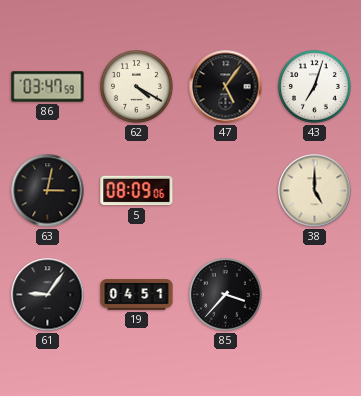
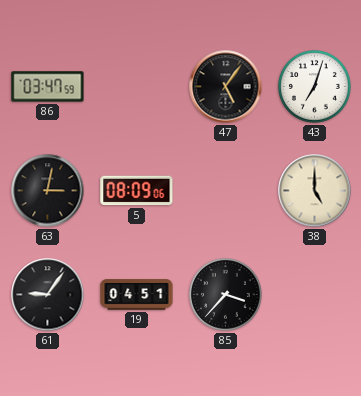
62: 4:20 -> none
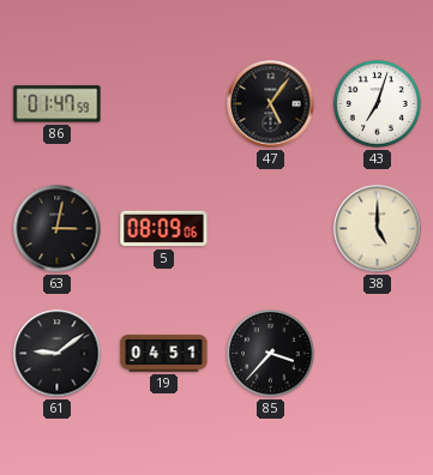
86: 03:47 -> 01:47
61: 9:06 -> 9:09
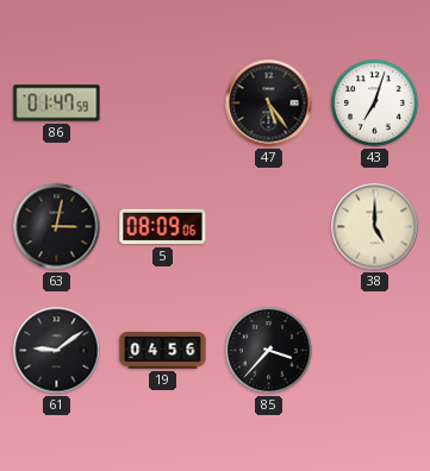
47: 5:06 -> 5:24
19: 04:51 -> 04:56
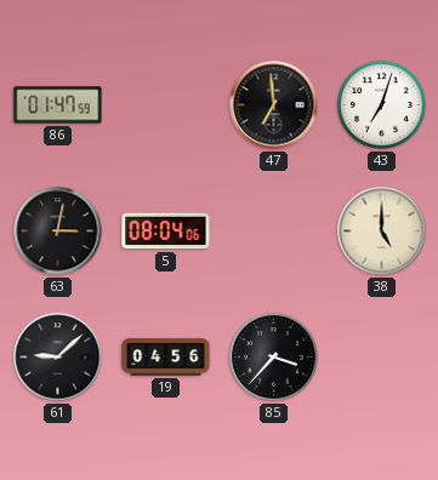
47: 5:24 -> 6:59
5: 08:09 -> 08:04
61: 9:09 -> 9:08
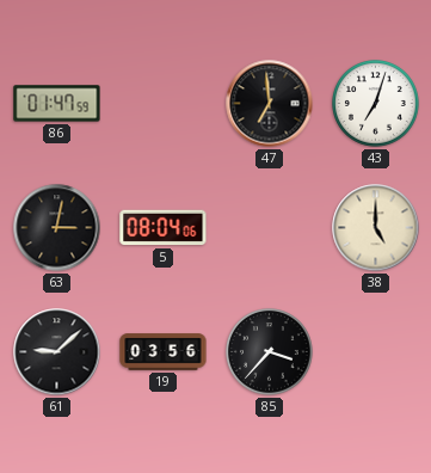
19: 04:56 -> 03:56
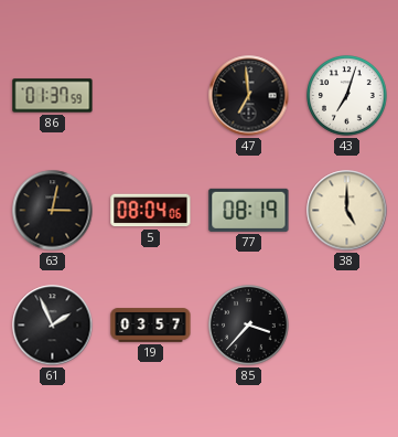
86: 01:47 -> 01:37
77: none -> 08:19
61: 9:08 -> 1:56
19: 03:56 -> 03:57
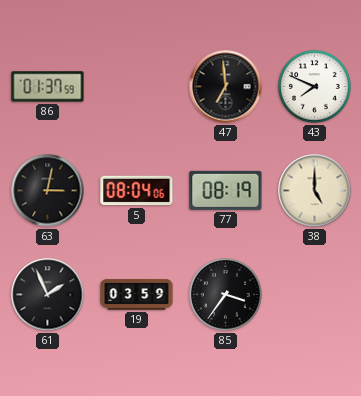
43: 7:03 -> 7:49
19: 03:57 -> 03:59
85: 3:37 -> 3:36
